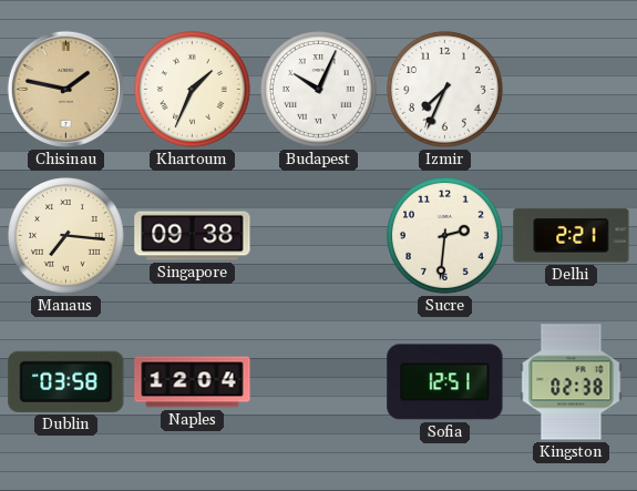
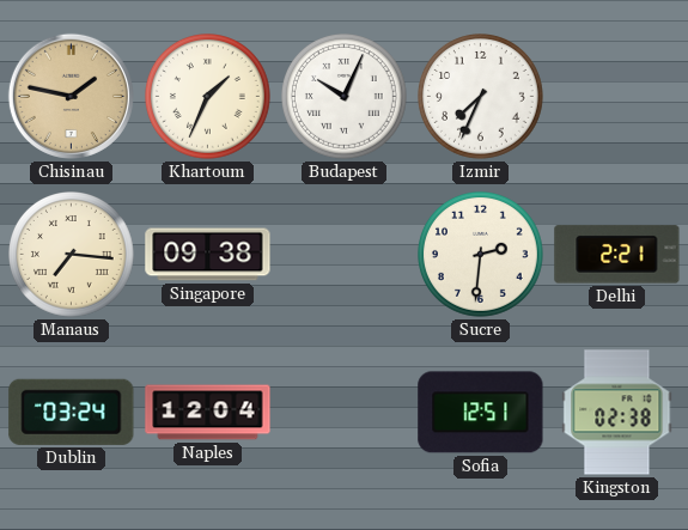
Dublin: 03:58 -> 03:24
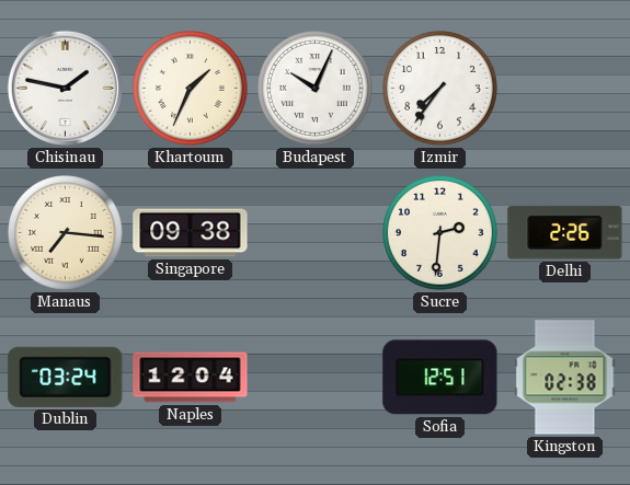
Chisinau dial: champagne -> white
Izmir: 7:34 -> 7:36
Delhi: 2:21 -> 2:26
